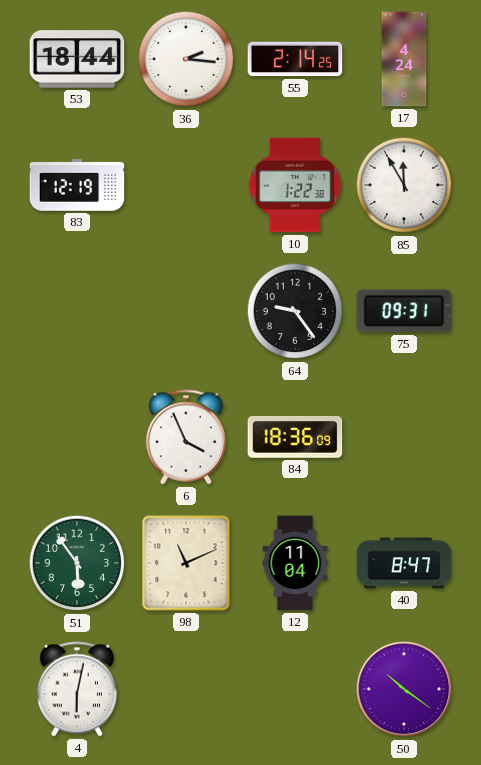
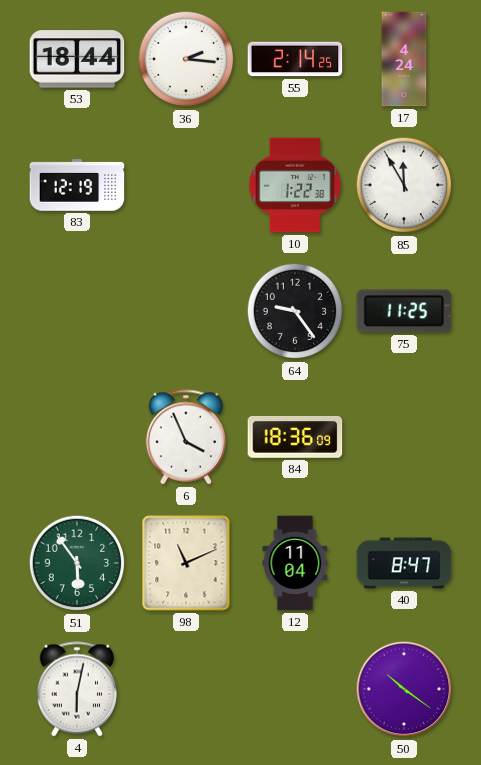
75: 09:31 -> 11:25
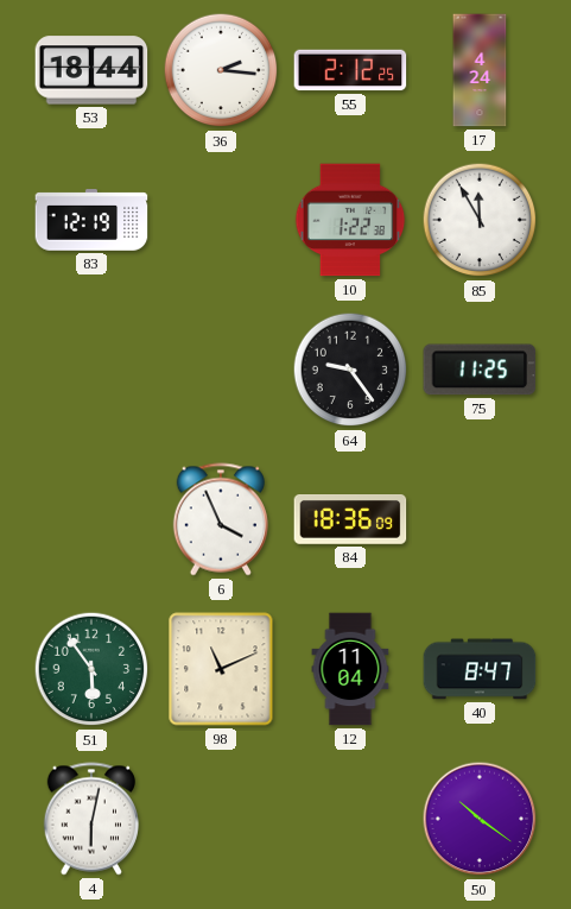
55: 2:14 -> 2:12
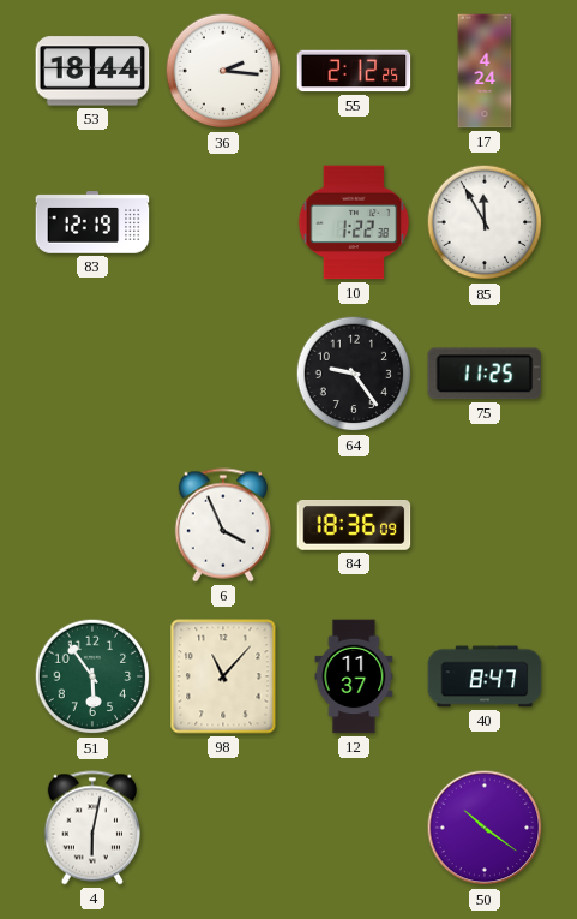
98: 11:11 -> 11:07
12: 11:04 -> 11:37
